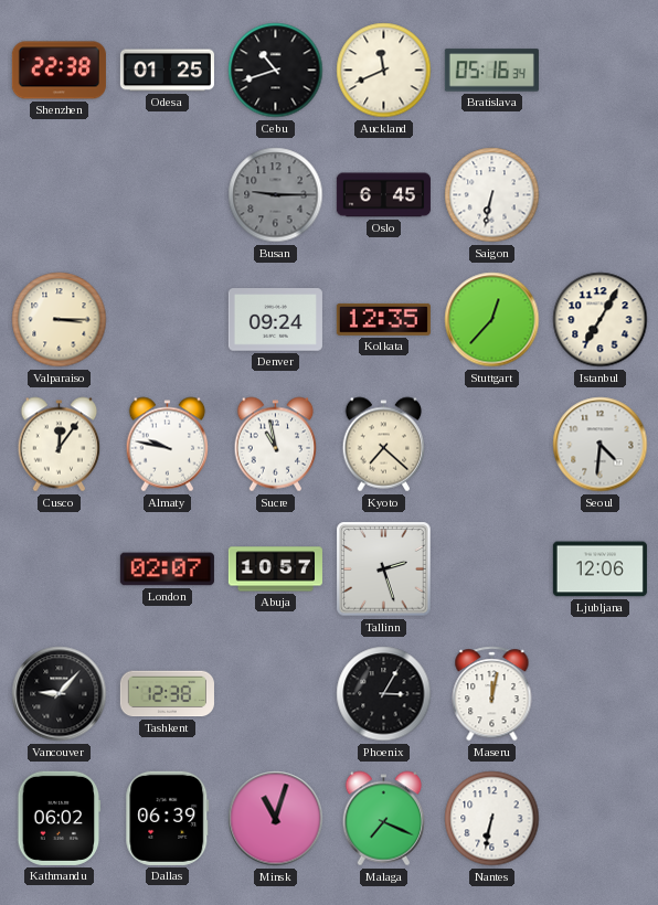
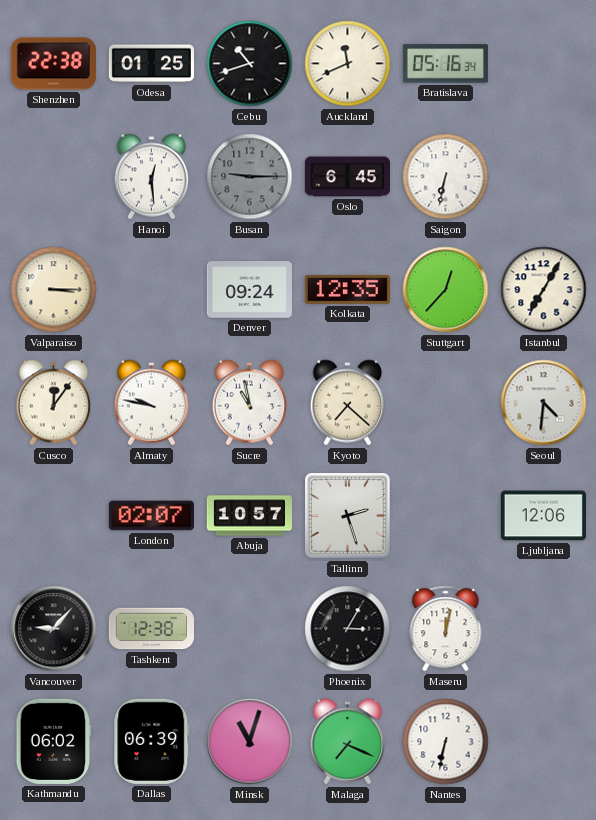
Hanoi: none -> 12:29
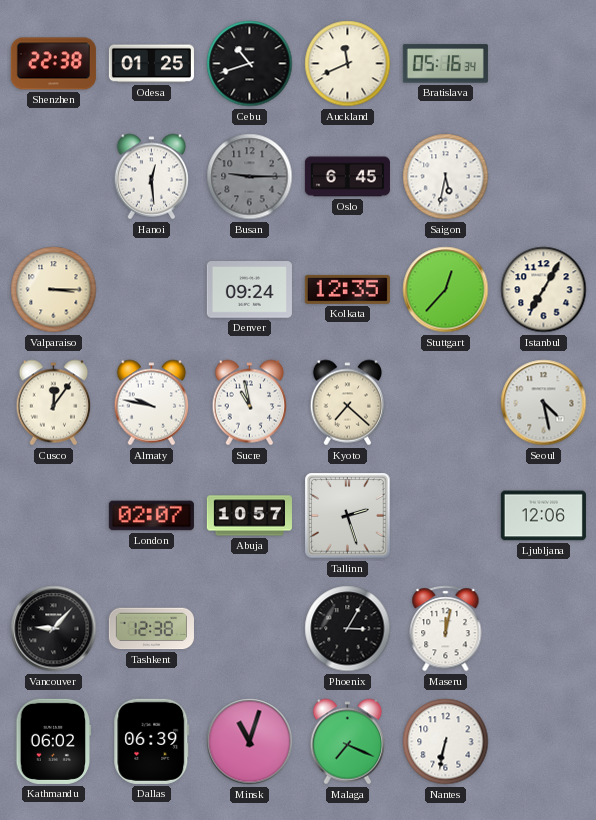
Saigon: 6:32 -> 5:32
Seoul: 4:31 -> 4:28
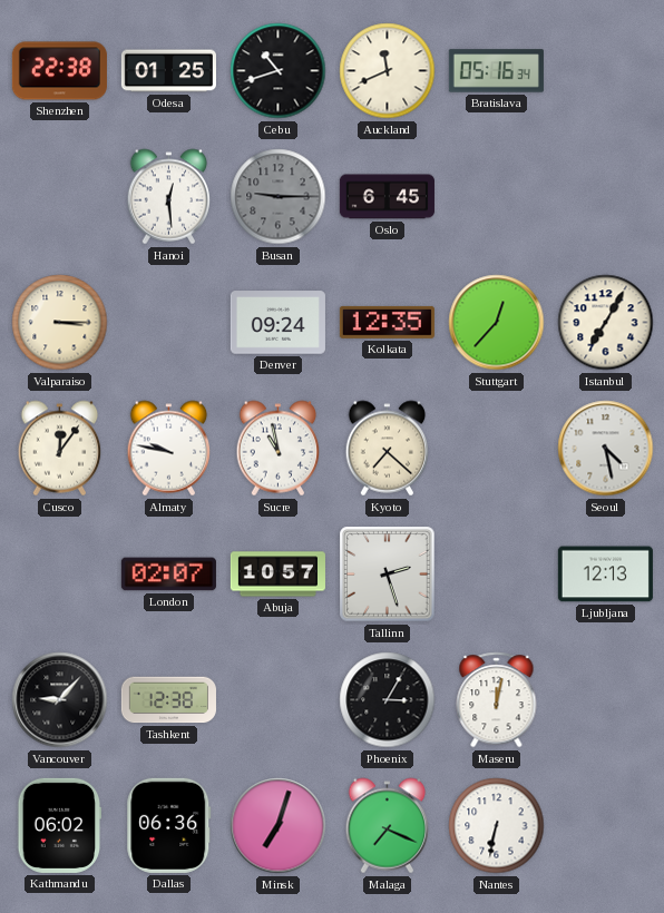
Saigon: 5:32 -> none
Ljubljana: 12:06 -> 12:13
Dallas: 06:39 -> 06:36
Minsk: 11:03 -> 7:03
